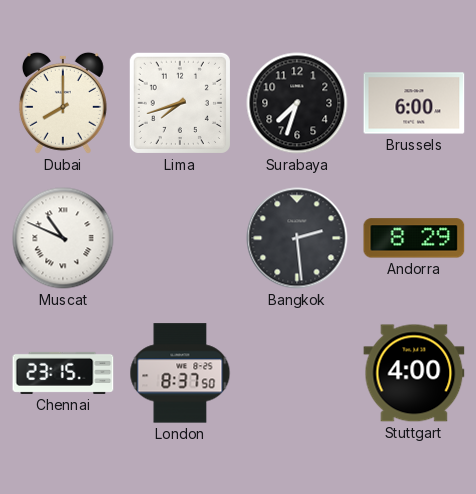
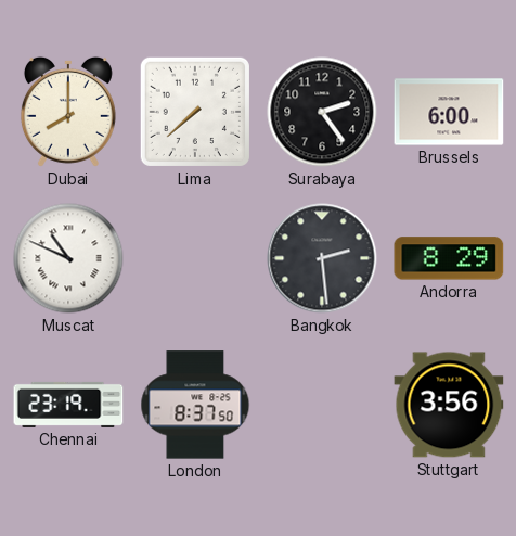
Lima: 7:42 -> 7:38
Surabaya: 7:33 -> 2:24
Chennai: 23:15 -> 23:19
Stuttgart: 4:00 -> 3:56
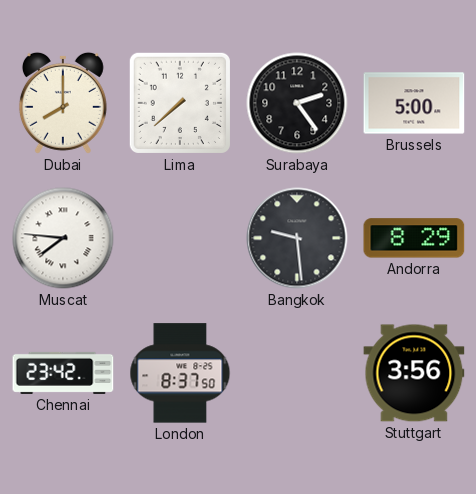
Brussels: 6:00 -> 5:00
Muscat: 10:49 -> 7:46
Bangkok: 2:29 -> 9:29
Chennai: 23:19 -> 23:42
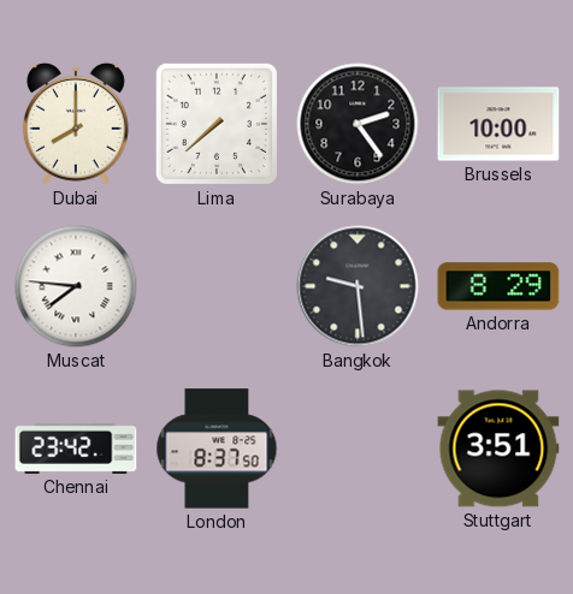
Brussels: 5:00 -> 10:00
Stuttgart: 3:56 -> 3:51
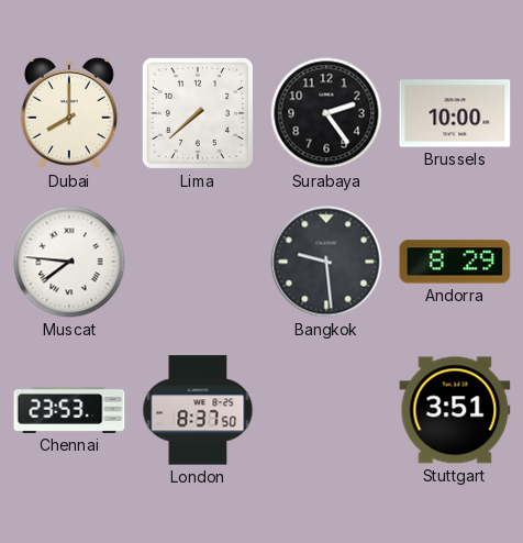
Chennai: 23:42 -> 23:53
